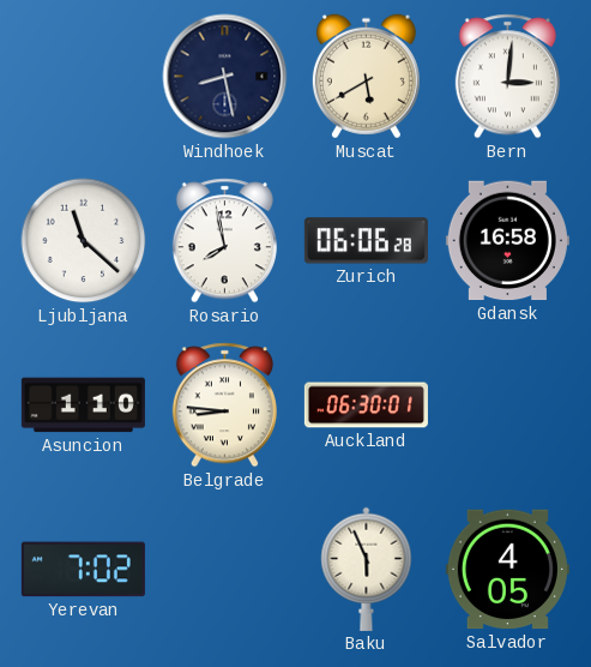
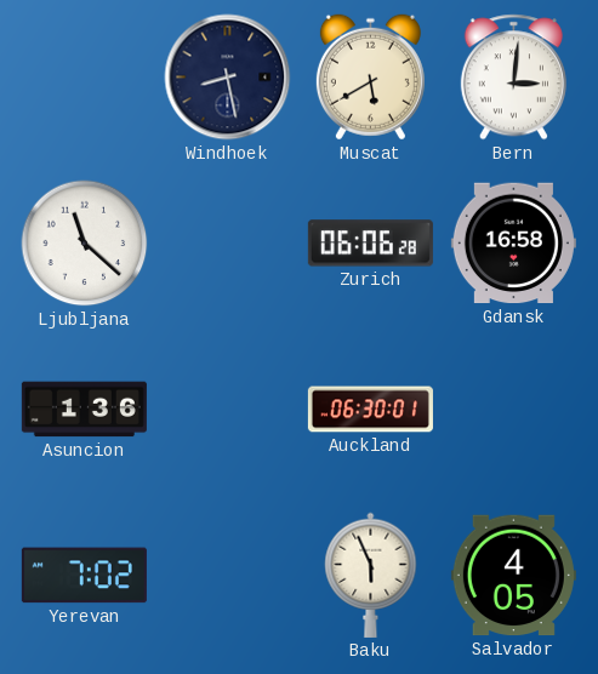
Rosario: 7:58 -> none
Asuncion: 1:10 -> 1:36
Belgrade: 8:46 -> none
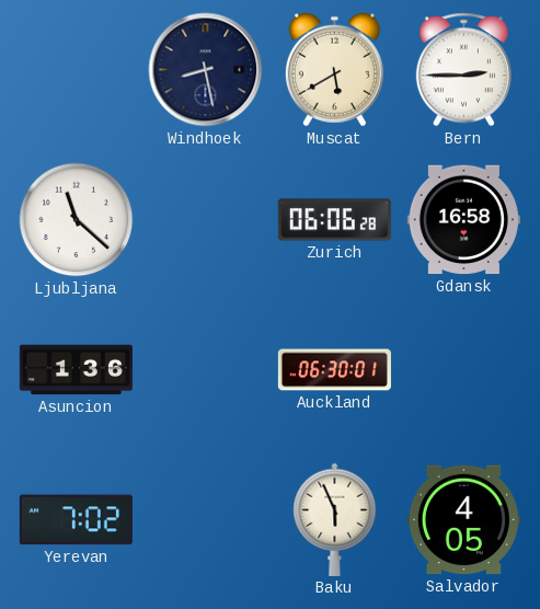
Bern: 3:01 -> 2:45
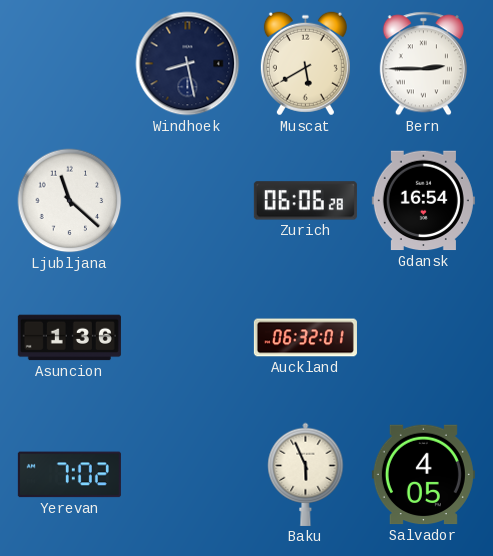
Gdansk: 16:58 -> 16:54
Auckland: 06:30 -> 06:32
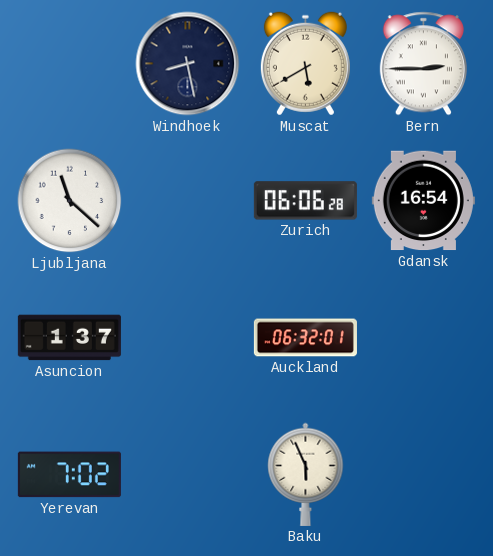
Asuncion: 1:36 -> 1:37
Salvador: 4:05 -> none
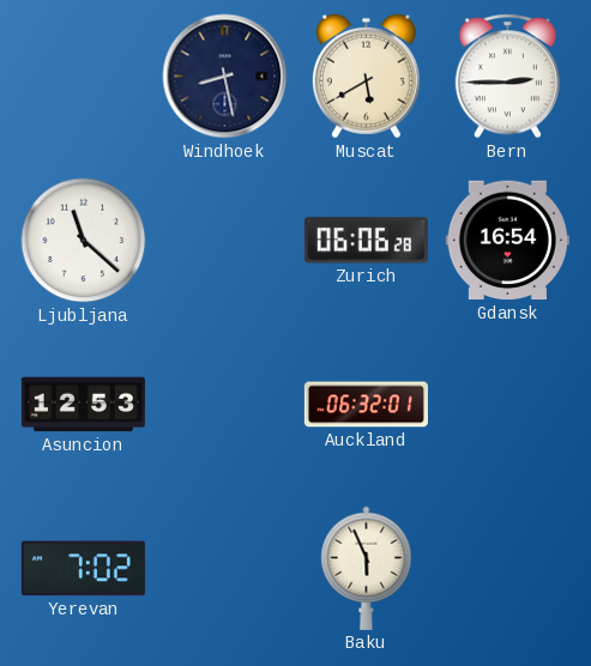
Asuncion: 1:37 -> 12:53
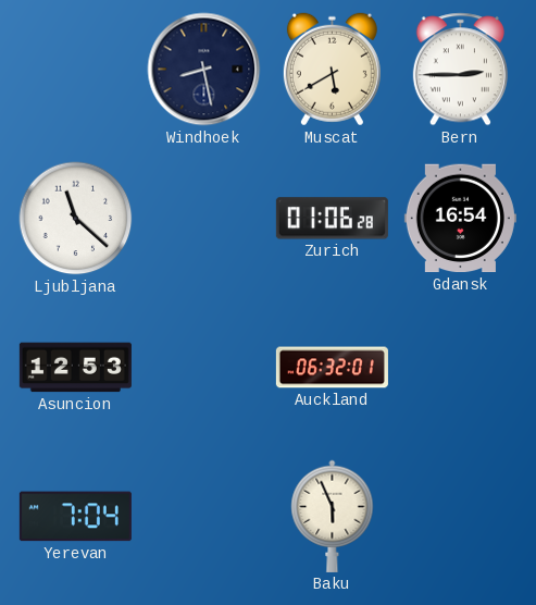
Zurich: 06:06 -> 01:06
Yerevan: 7:02 -> 7:04
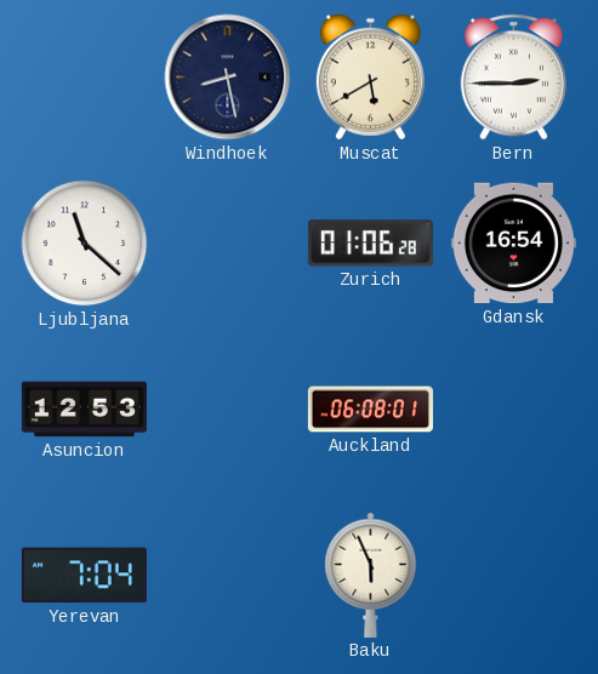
Auckland: 06:32 -> 06:08
